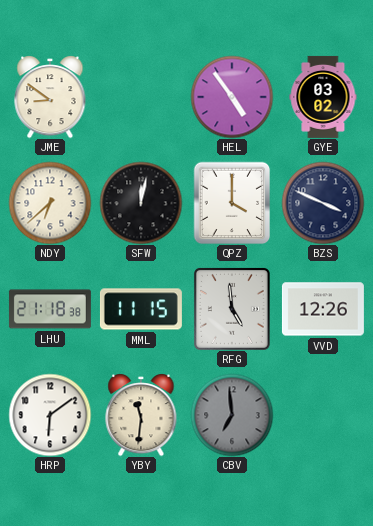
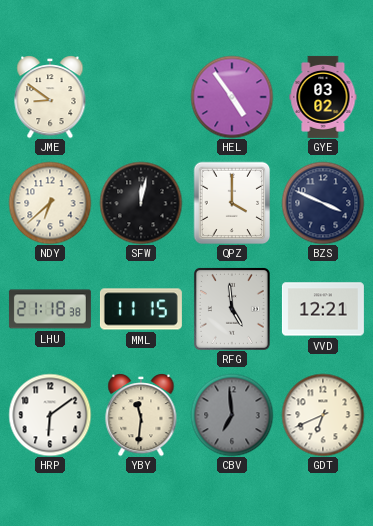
VVD: 12:26 -> 12:21
GDT: none -> 6:41
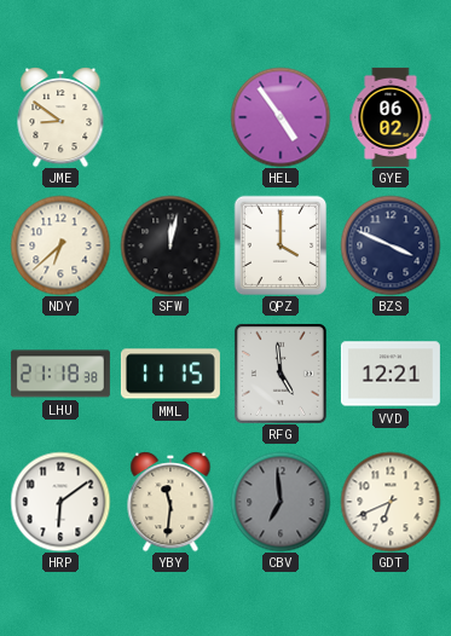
GYE: 03:02 -> 06:02
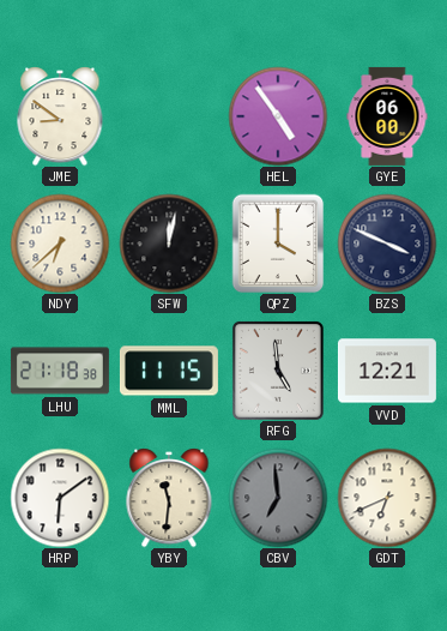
GYE: 06:02 -> 06:00
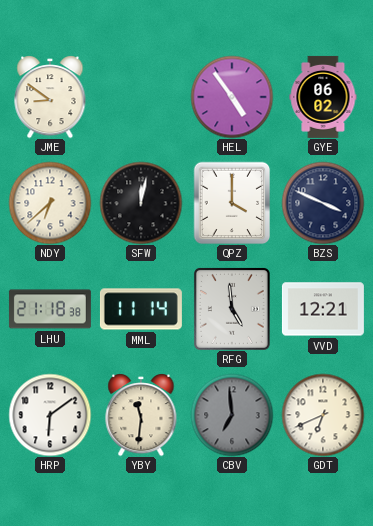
GYE: 06:00 -> 06:02
MML: 11:15 -> 11:14
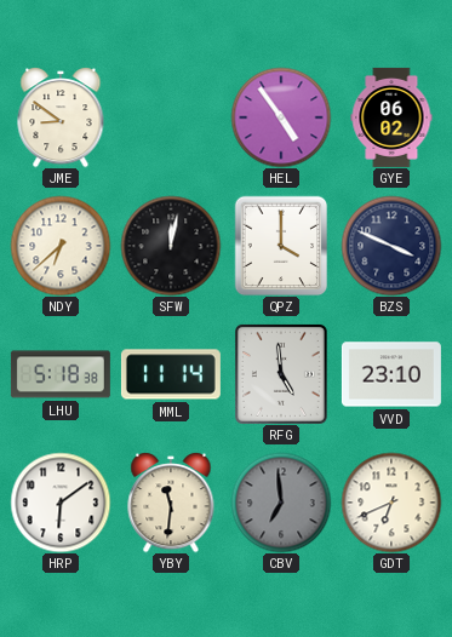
LHU: 21:18 -> 5:18
VVD: 12:21 -> 23:10
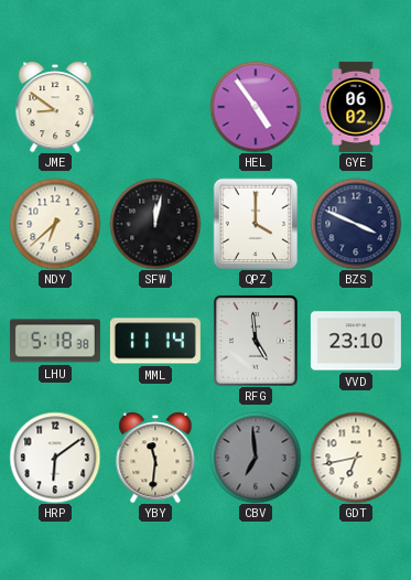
GDT: 6:41 -> 6:43
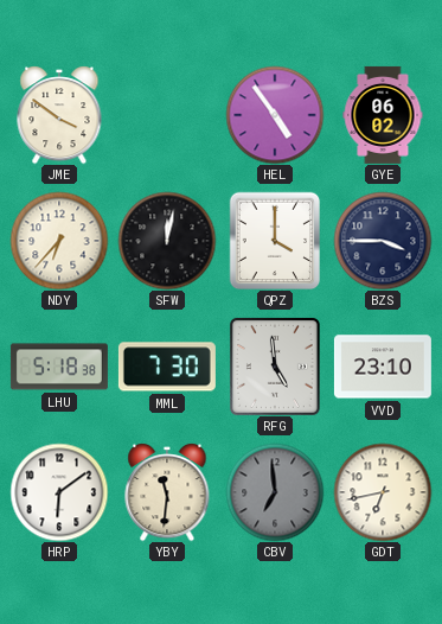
JME: 8:51 -> 3:51
NDY: 6:38 -> 6:37
BZS: 3:49 -> 3:45
MML: 11:14 -> 7:30
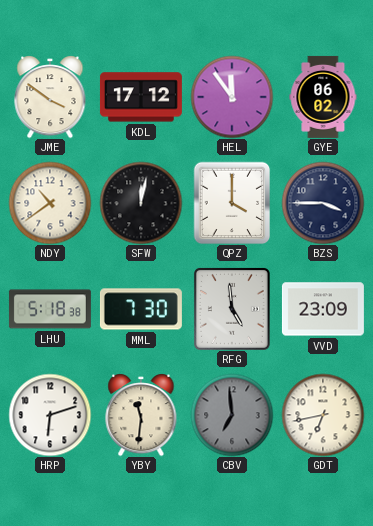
KDL: none -> 17:12
HEL: 4:54 -> 11:54
NDY: 6:37 -> 10:39
VVD: 23:10 -> 23:09
HRP: 6:09 -> 6:12
